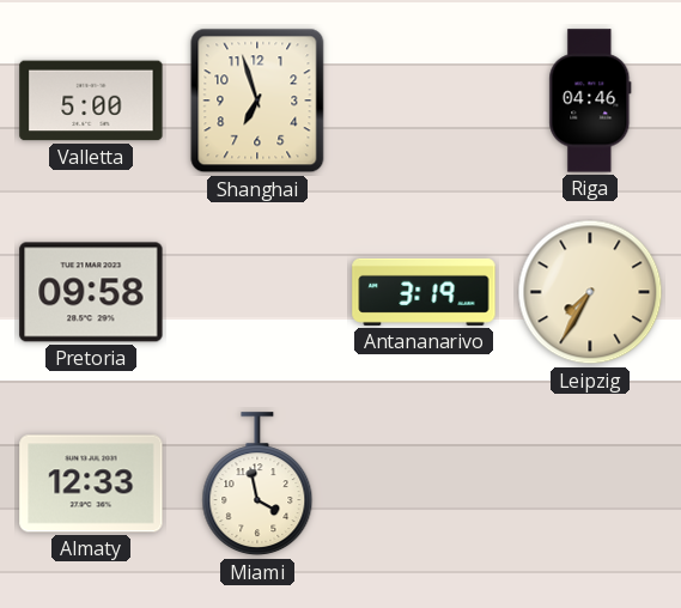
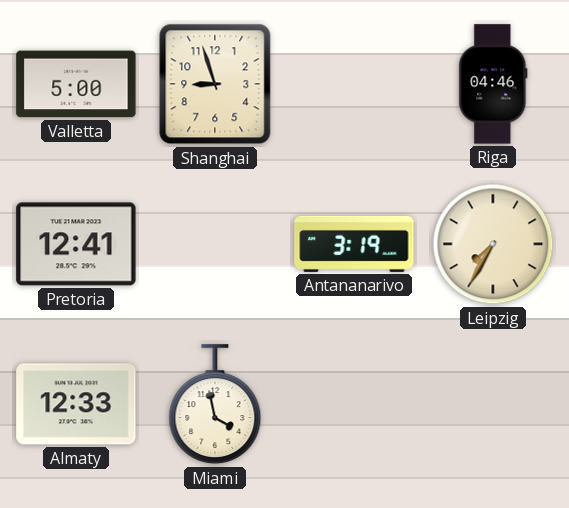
Shanghai: 6:57 -> 8:57
Pretoria: 09:58 -> 12:41
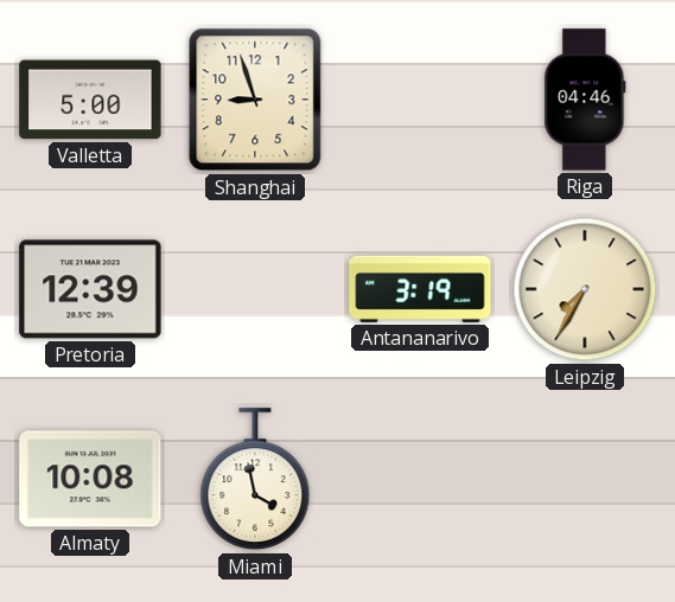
Pretoria: 12:41 -> 12:39
Almaty: 12:33 -> 10:08
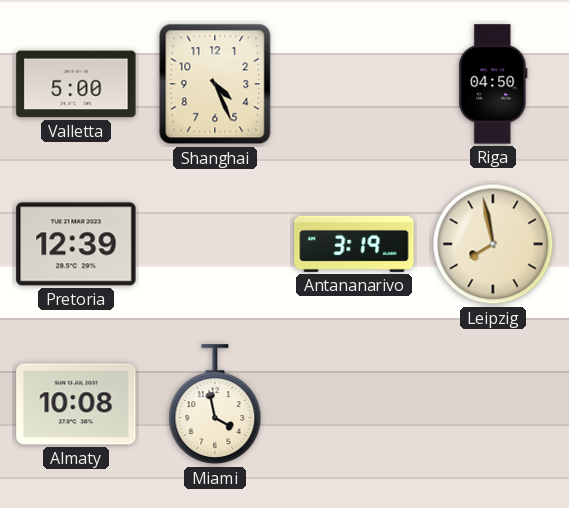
Shanghai: 8:57 -> 4:26
Riga: 04:46 -> 04:50
Leipzig: 7:35 -> 7:58
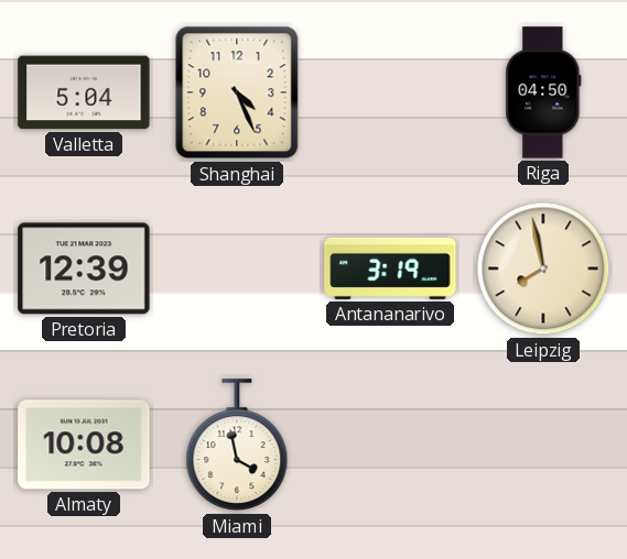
Valletta: 5:00 -> 5:04
